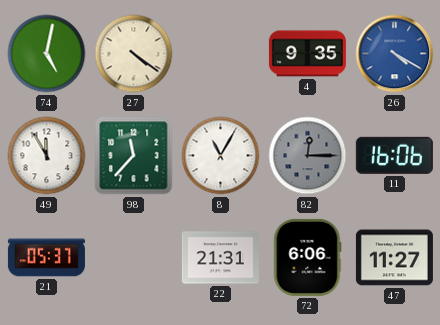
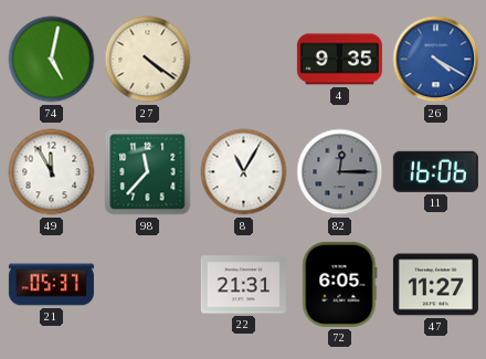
72: 6:06 -> 6:05
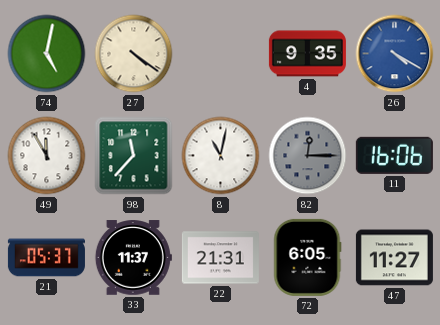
8: 11:05 -> 11:02
33: none -> 11:37
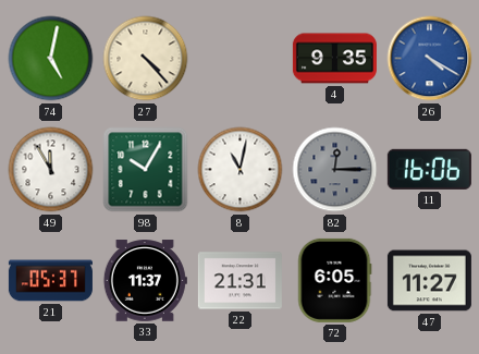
27: 4:21 -> 4:23
98: 11:37 -> 10:05
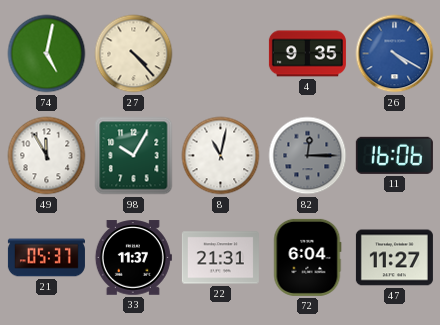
72: 6:05 -> 6:04
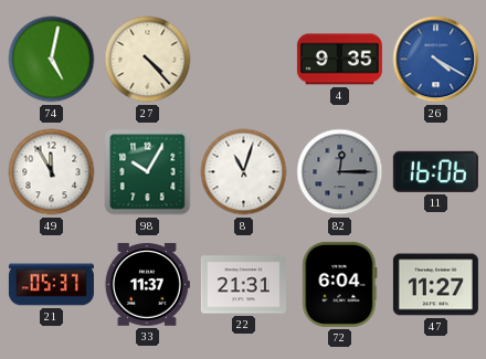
8: 11:02 -> 11:03
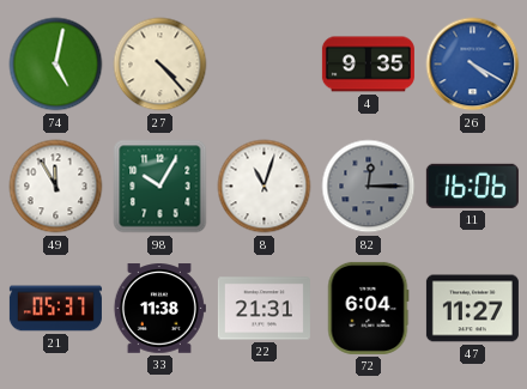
33: 11:37 -> 11:38
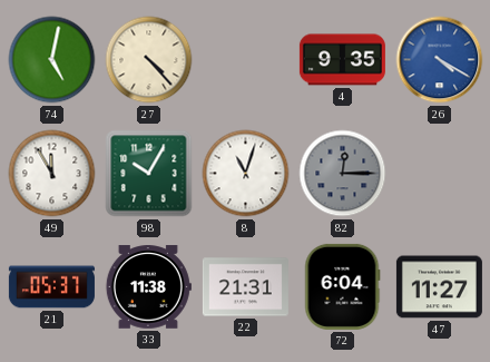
11: 16:06 -> none
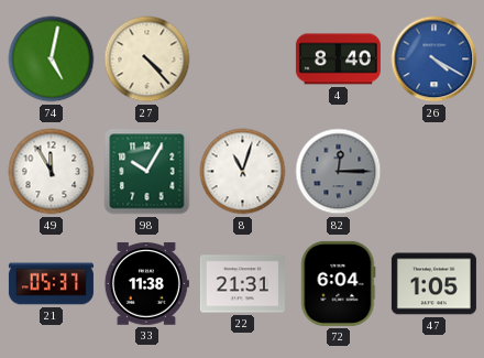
4: 9:35 -> 8:40
47: 11:27 -> 1:05
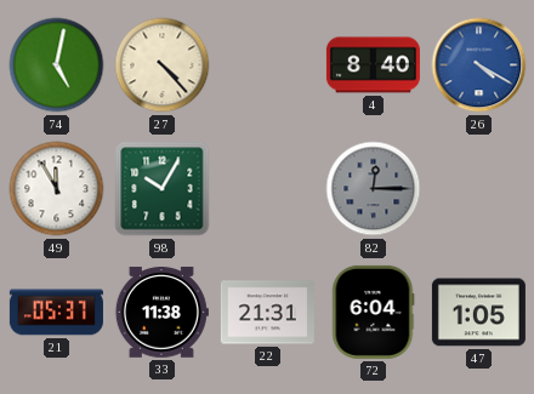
8: 11:03 -> none
